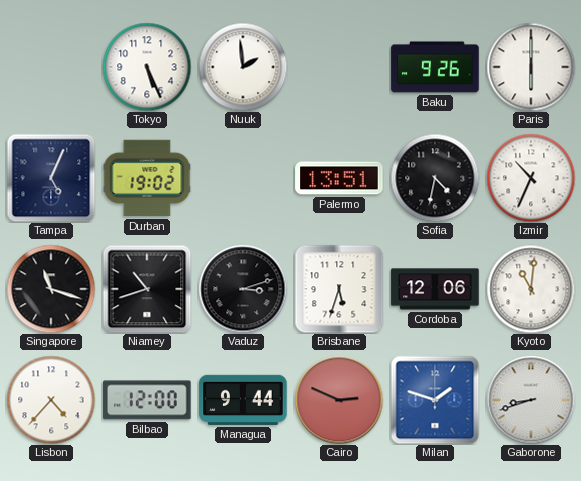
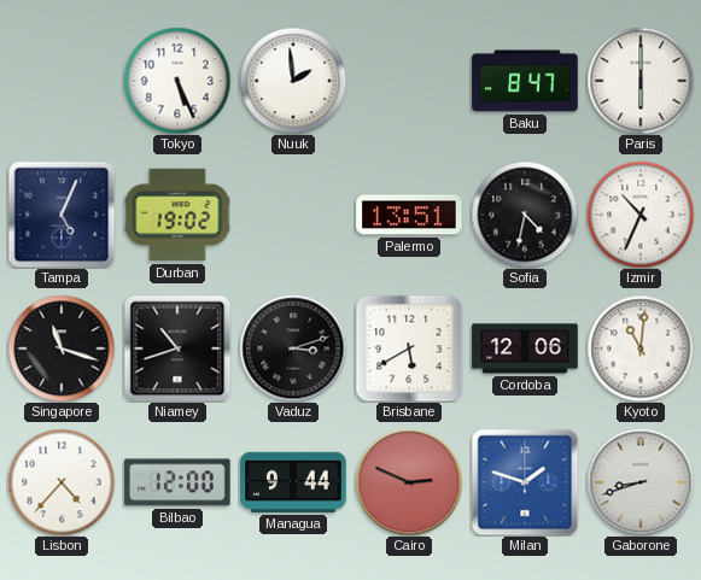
Baku: 9:26 -> 8:47
Brisbane: 5:33 -> 5:40
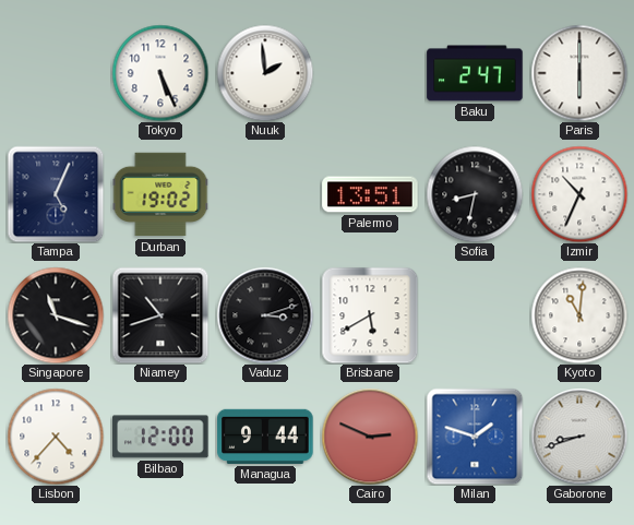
Baku: 8:47 -> 2:47
Sofia: 4:32 -> 8:32
Cordoba: 12:06 -> none
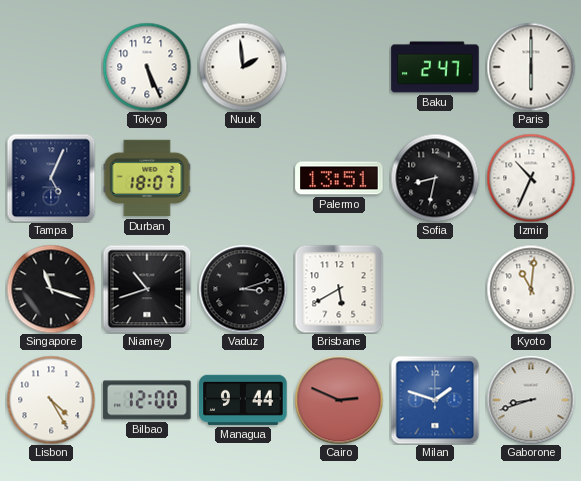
Durban: 19:02 -> 18:07
Lisbon: 4:37 -> 4:25
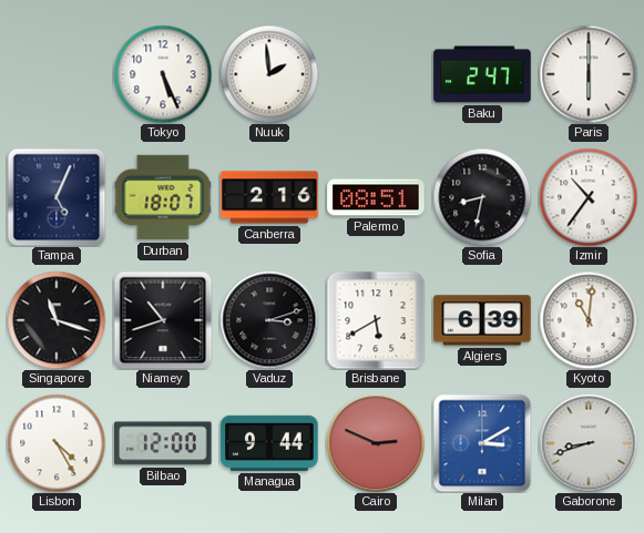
Canberra: none -> 2:16
Palermo: 13:51 -> 08:51
Izmir: 10:34 -> 10:36
Algiers: none -> 6:39
Milan: 1:48 -> 3:10
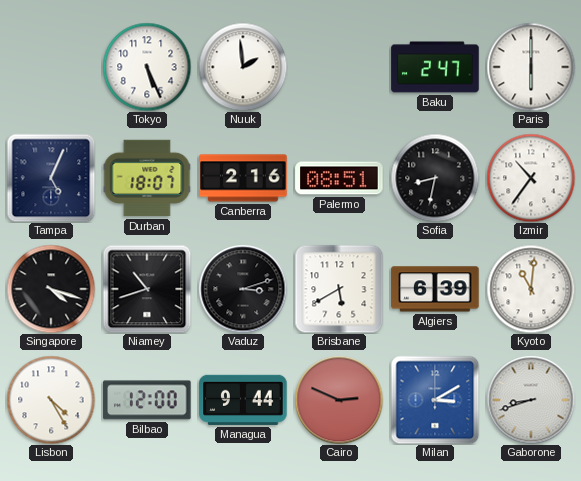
Singapore: 11:18 -> 4:18
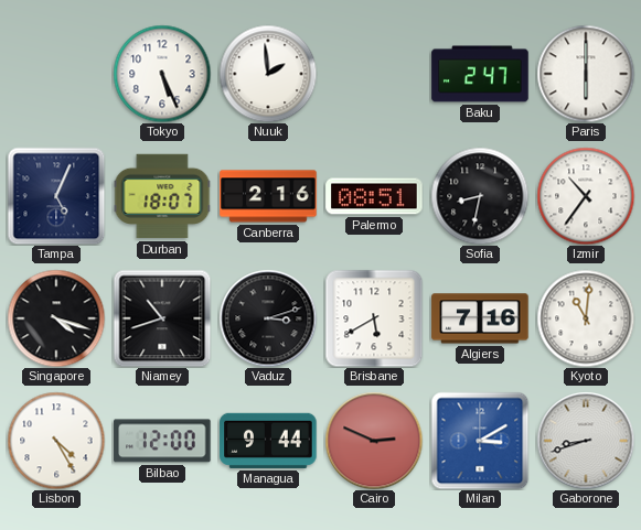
Algiers: 6:39 -> 7:16
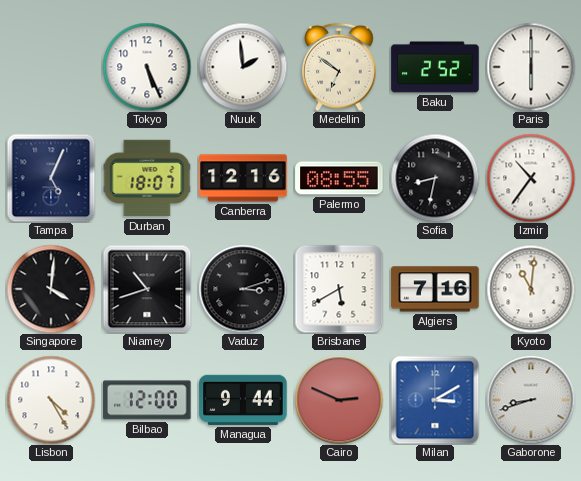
Medellin: none -> 6:51
Baku: 2:47 -> 2:52
Canberra: 2:16 -> 12:16
Palermo: 08:51 -> 08:55
Singapore: 4:18 -> 4:01
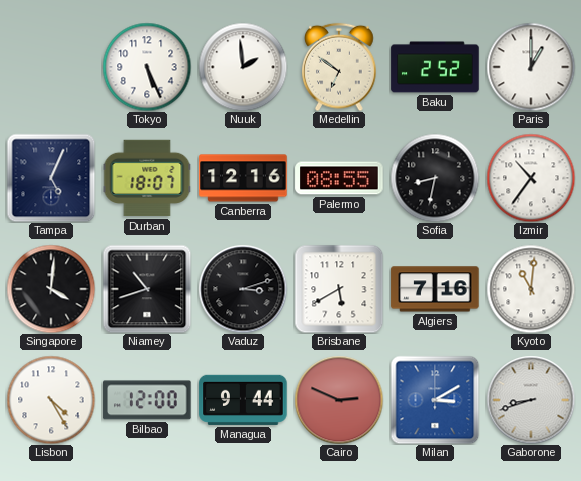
Paris: 6:00 -> 1:00
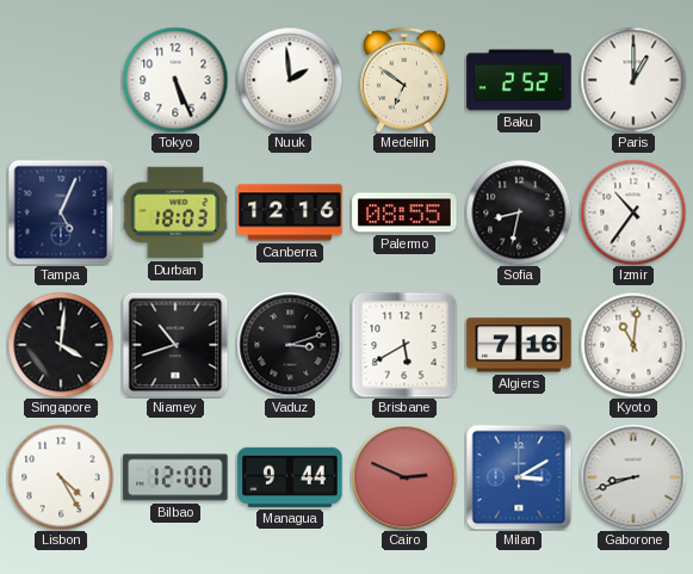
Durban: 18:07 -> 18:03
